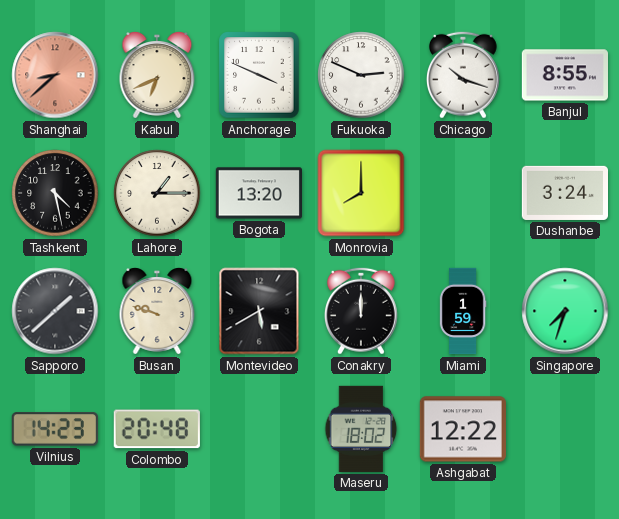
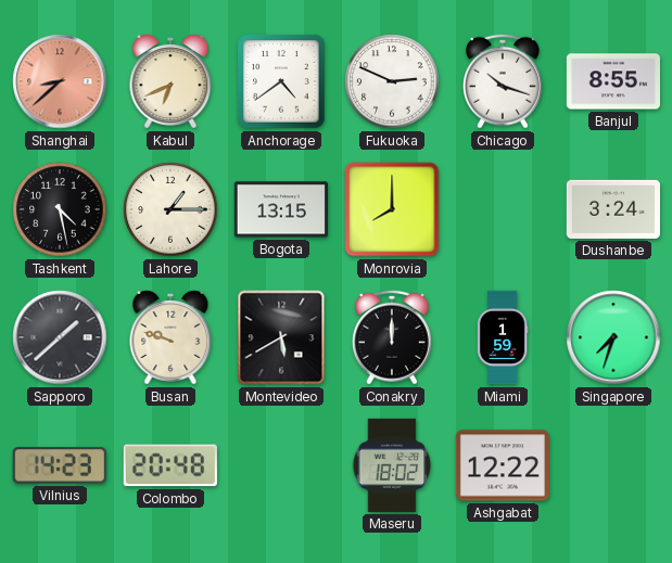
Anchorage: 3:49 -> 4:39
Bogota: 13:20 -> 13:15
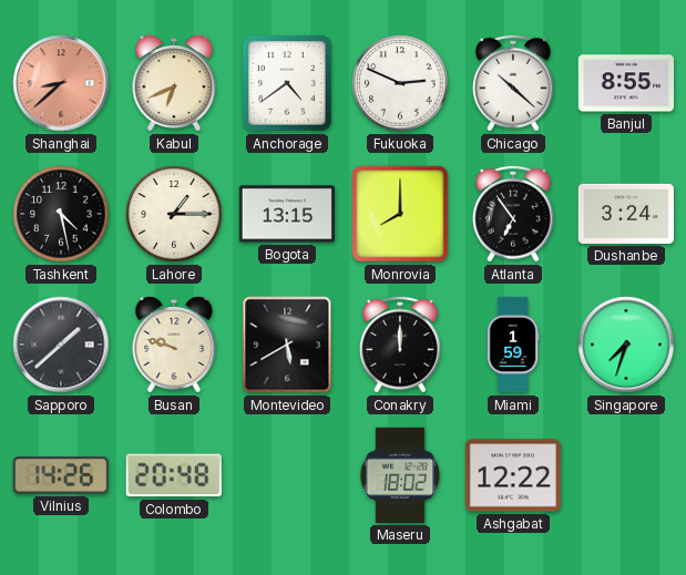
Chicago: 10:18 -> 10:22
Atlanta: none -> 6:54
Vilnius: 14:23 -> 14:26
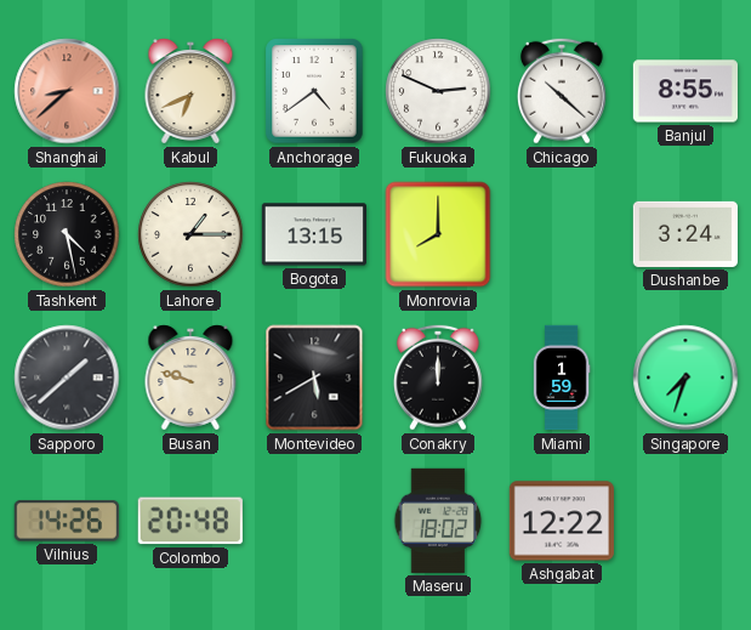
Atlanta: 6:54 -> none
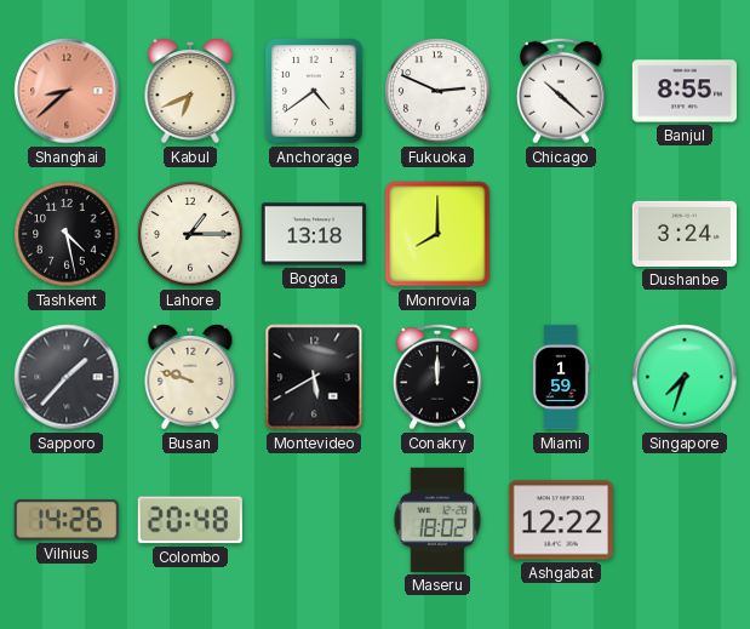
Bogota: 13:15 -> 13:18
Sapporo: 1:38 -> 1:37
